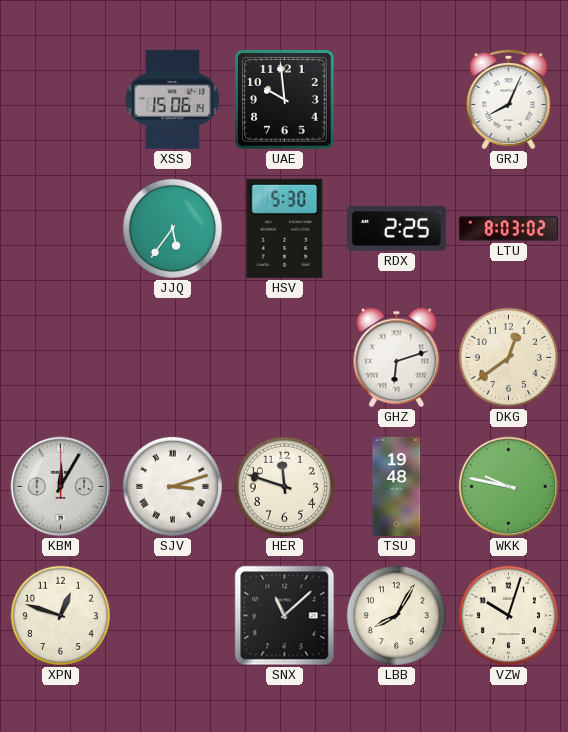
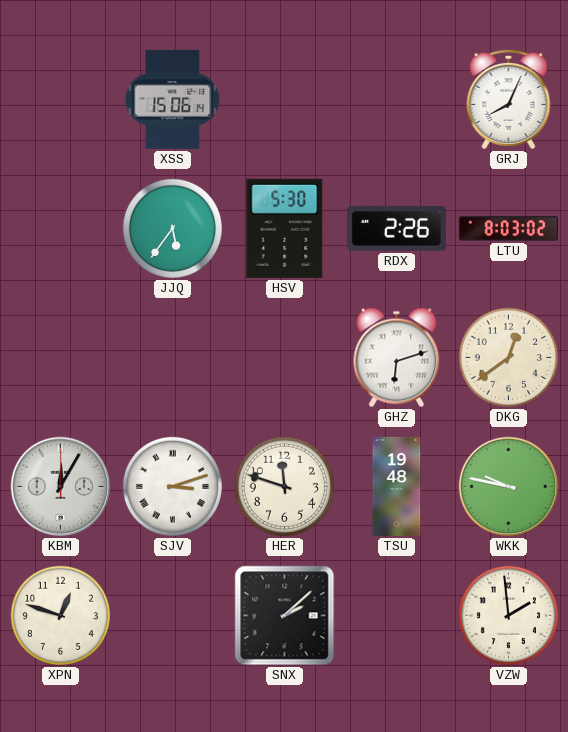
UAE: 9:59 -> none
RDX: 2:25 -> 2:26
SNX: 11:08 -> 2:08
LBB: 8:05 -> none
VZW: 10:03 -> 1:59
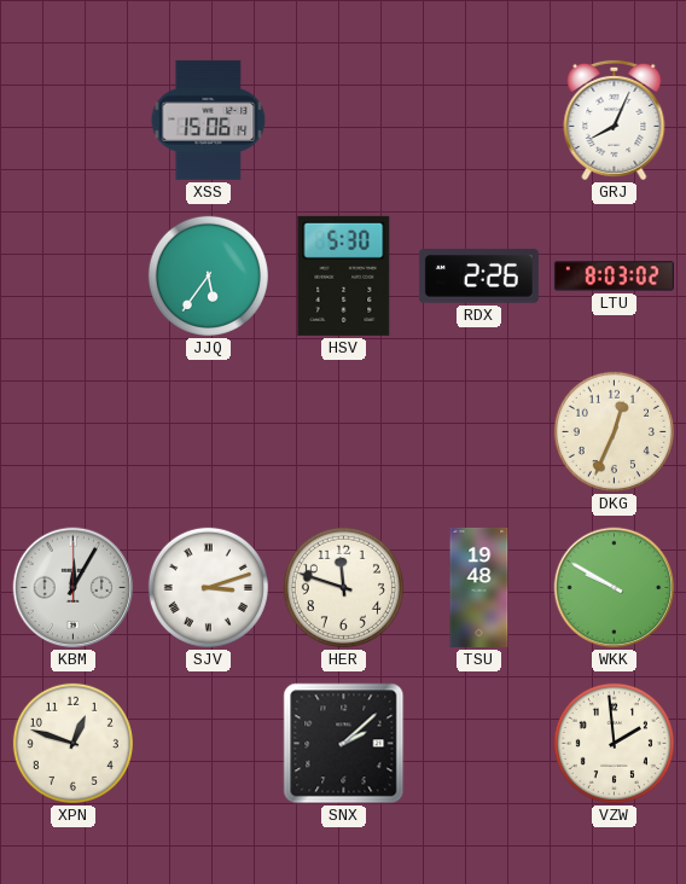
GHZ: 6:12 -> none
DKG: 12:39 -> 12:34
WKK: 9:47 -> 9:50
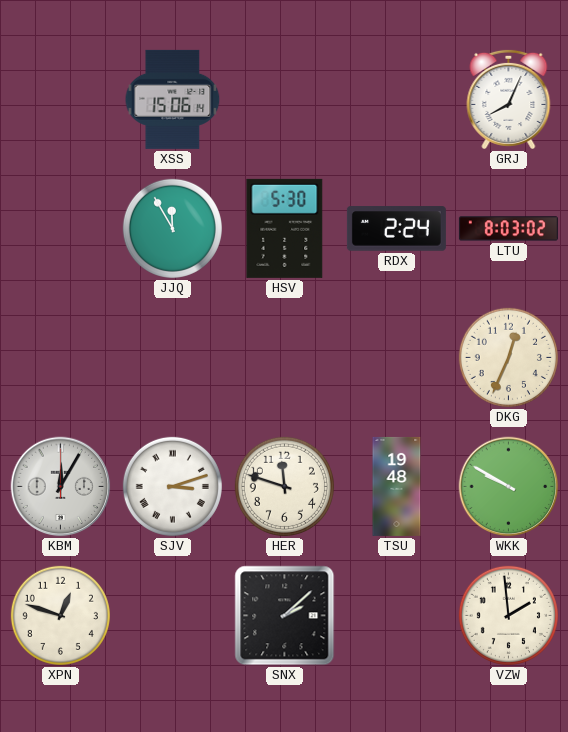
JJQ: 5:36 -> 11:55
RDX: 2:26 -> 2:24
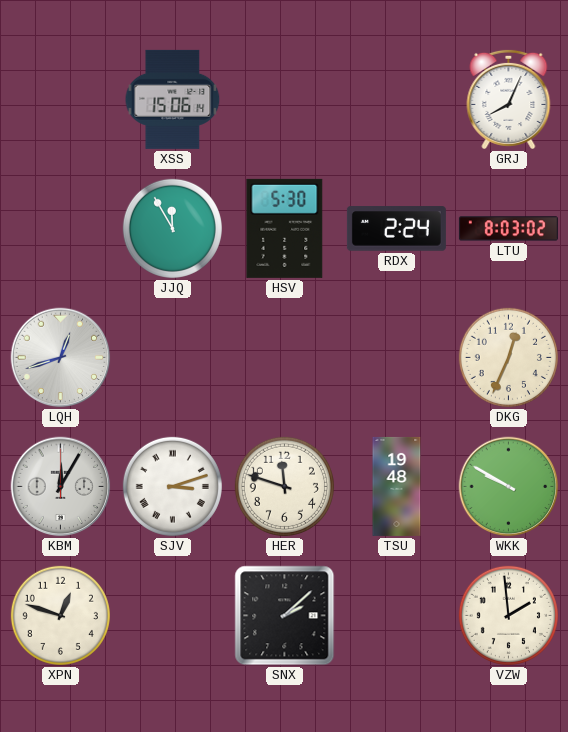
LQH: none -> 12:42
